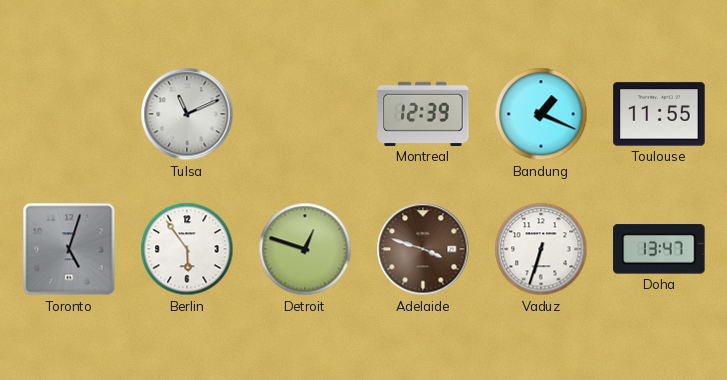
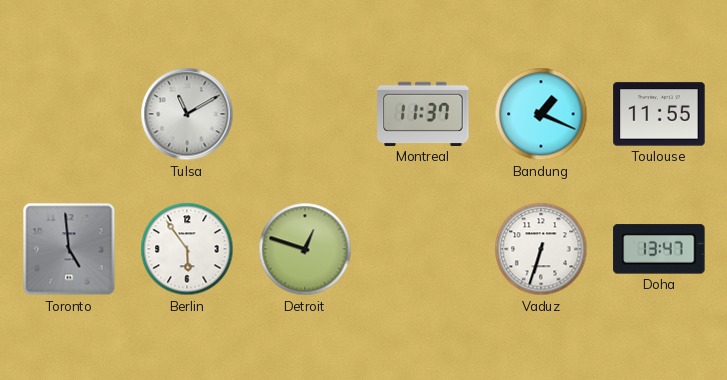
Tulsa: 11:11 -> 11:10
Montreal: 12:39 -> 11:37
Toronto: 5:03 -> 4:59
Adelaide: 3:48 -> none
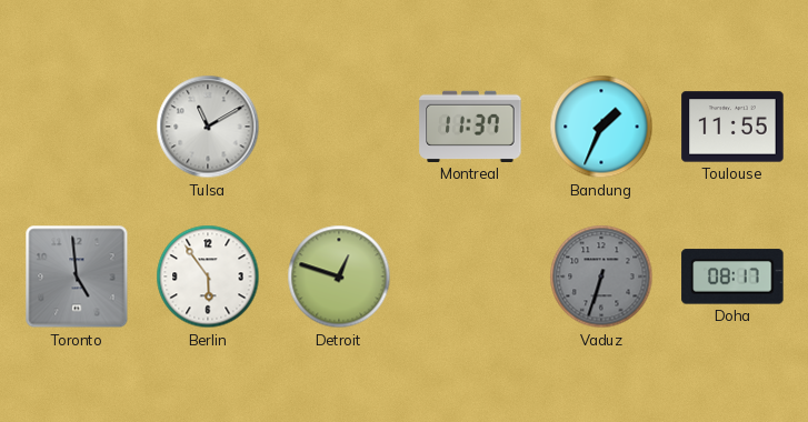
Bandung: 1:19 -> 1:34
Vaduz dial: white -> grey
Doha: 13:47 -> 08:17
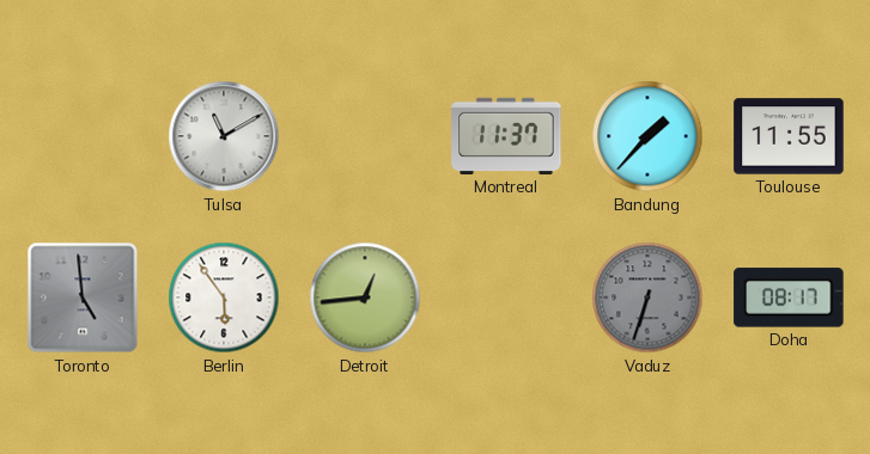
Bandung: 1:34 -> 1:37
Detroit: 12:48 -> 12:44
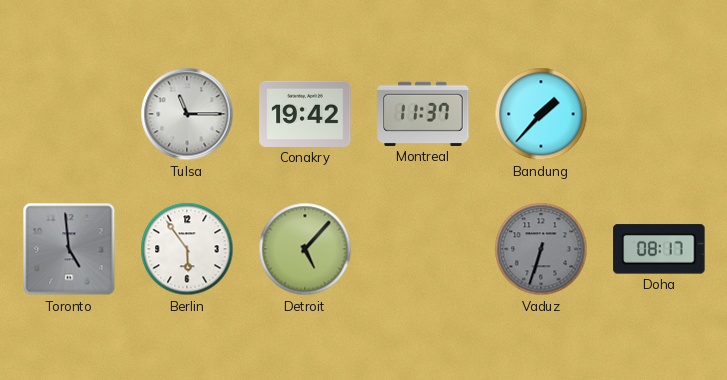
Tulsa: 11:10 -> 11:15
Conakry: none -> 19:42
Toulouse: 11:55 -> none
Detroit: 12:44 -> 5:07
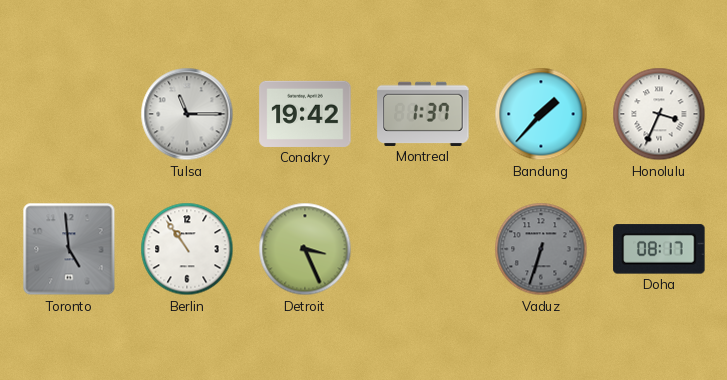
Montreal: 11:37 -> 1:37
Honolulu: none -> 3:34
Berlin: 5:54 -> 10:54
Detroit: 5:07 -> 3:26
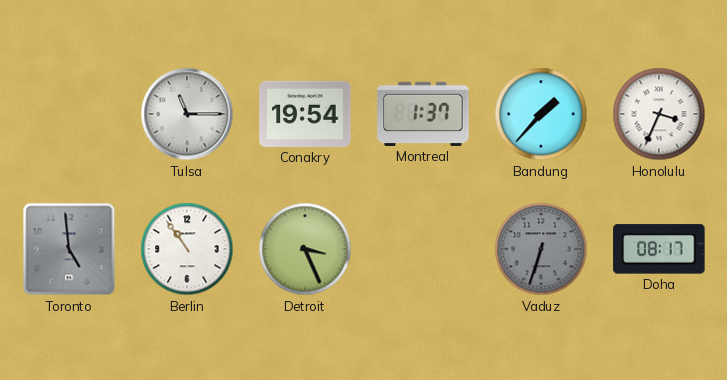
Conakry: 19:42 -> 19:54
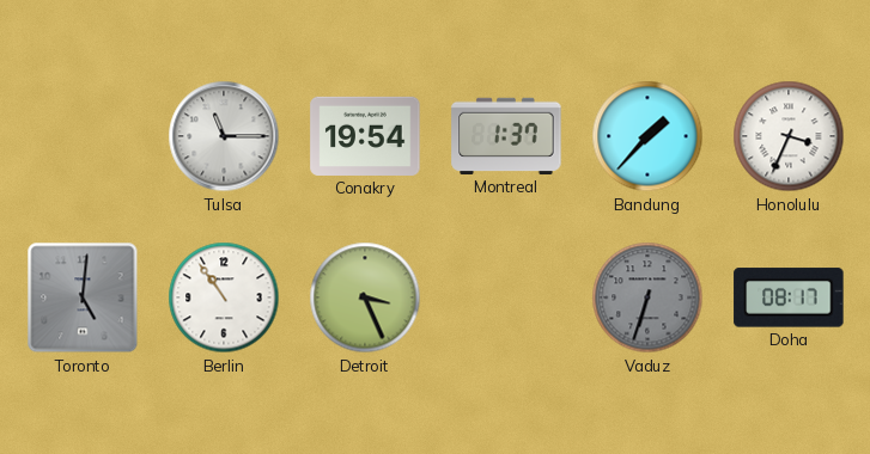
Toronto: 4:59 -> 5:01
